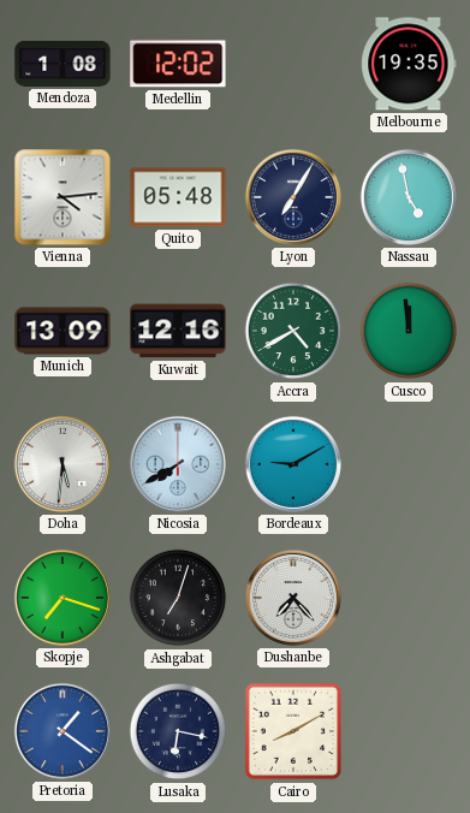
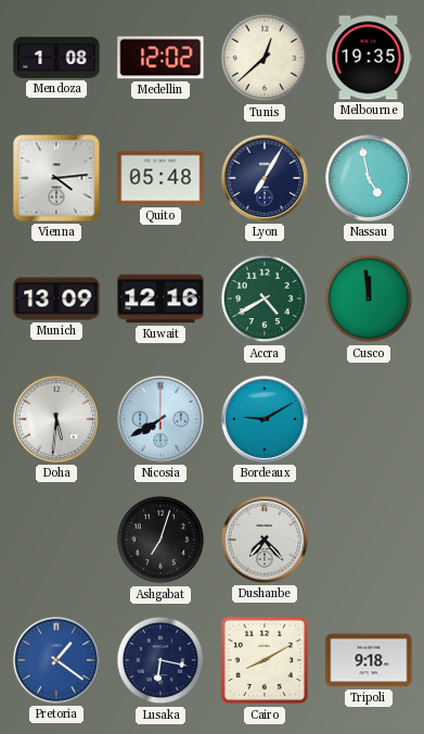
Tunis: none -> 12:38
Skopje: 7:18 -> none
Tripoli: none -> 9:18
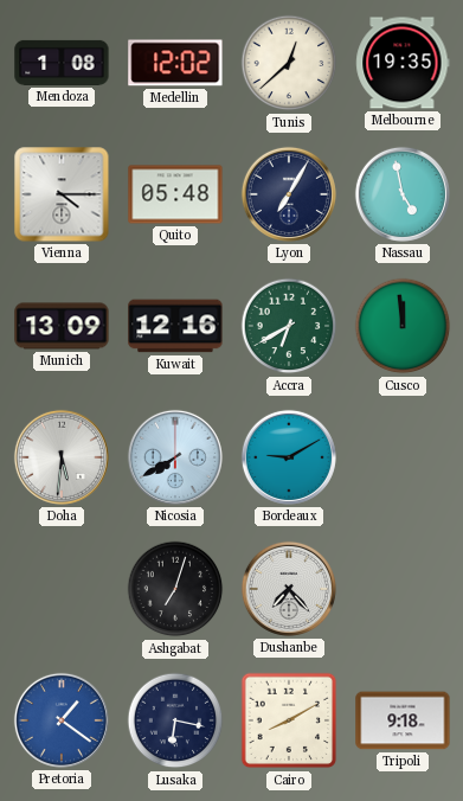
Vienna: 4:14 -> 4:15
Accra: 4:40 -> 6:40
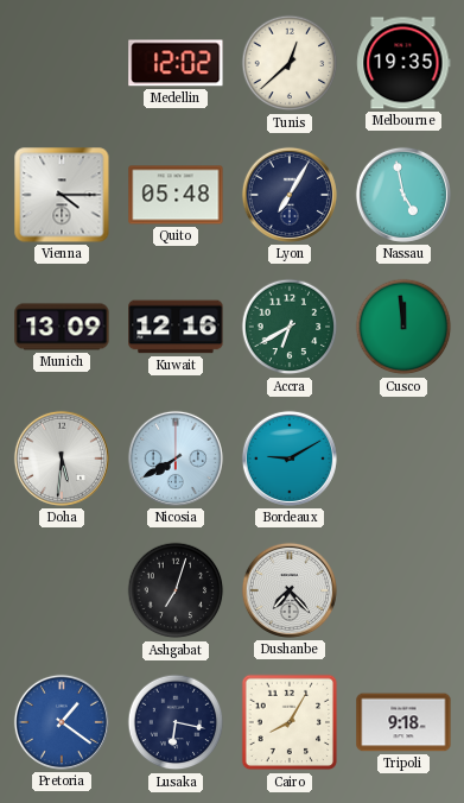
Mendoza: 1:08 -> none
Cairo: 8:10 -> 8:05
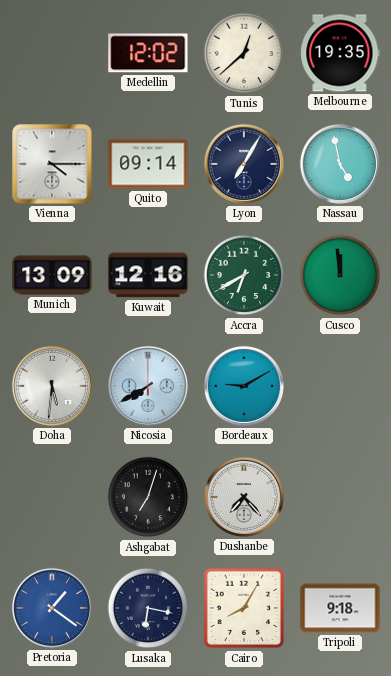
Quito: 05:48 -> 09:14
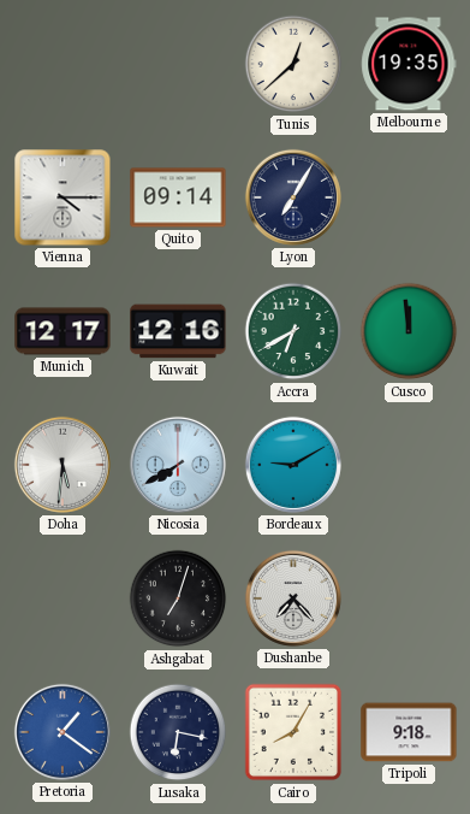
Medellin: 12:02 -> none
Nassau: 4:58 -> none
Munich: 13:09 -> 12:17
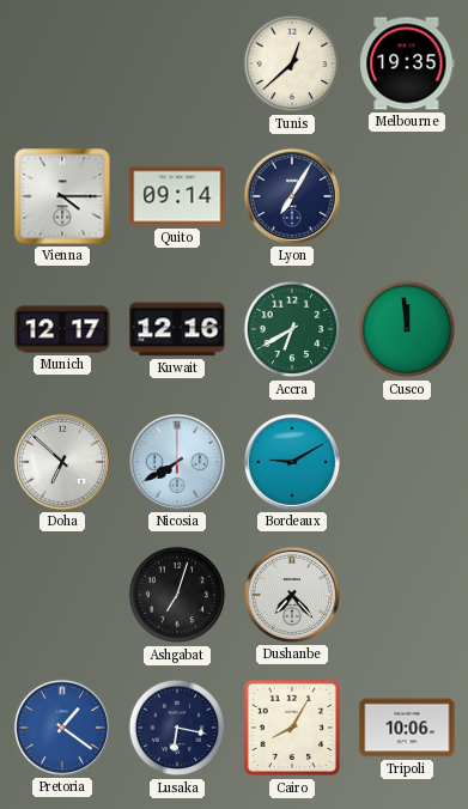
Doha: 5:31 -> 6:52
Tripoli: 9:18 -> 10:06
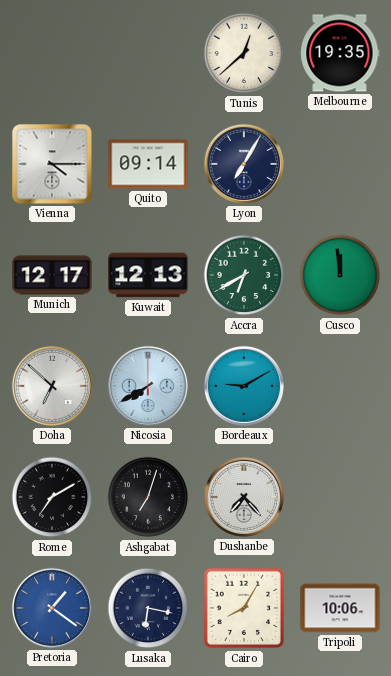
Kuwait: 12:16 -> 12:13
Rome: none -> 7:10
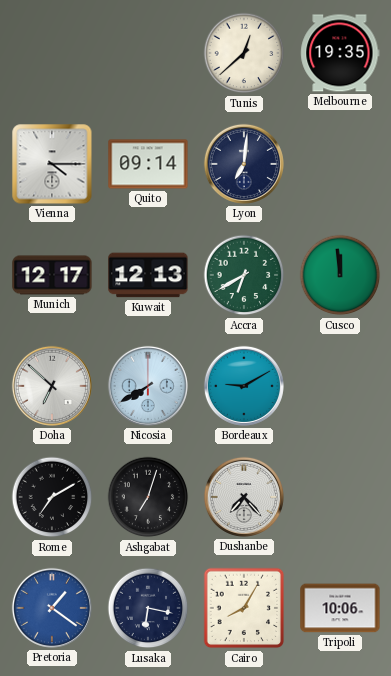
Lyon: 7:05 -> 7:01
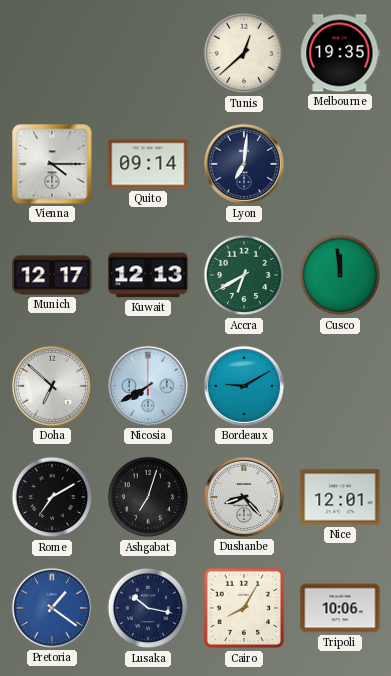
Dushanbe: 7:23 -> 8:23
Nice: none -> 12:01
Lusaka: 6:17 -> 10:17
